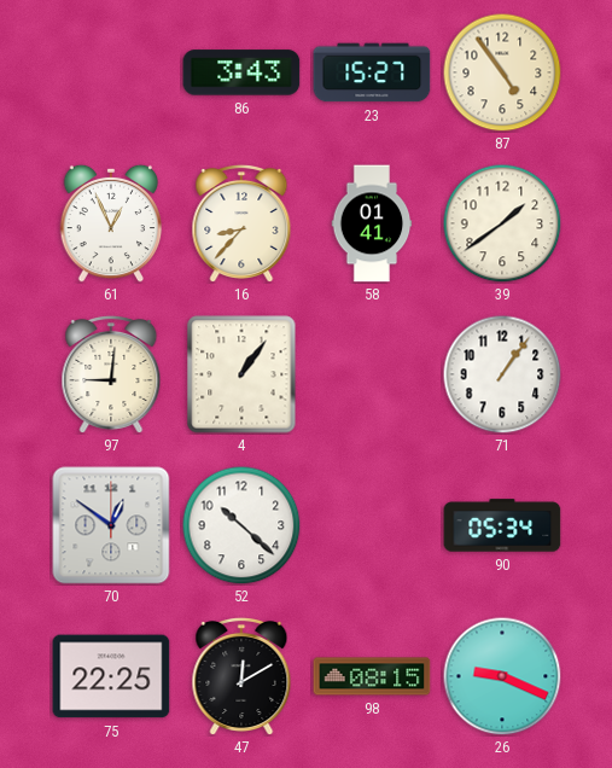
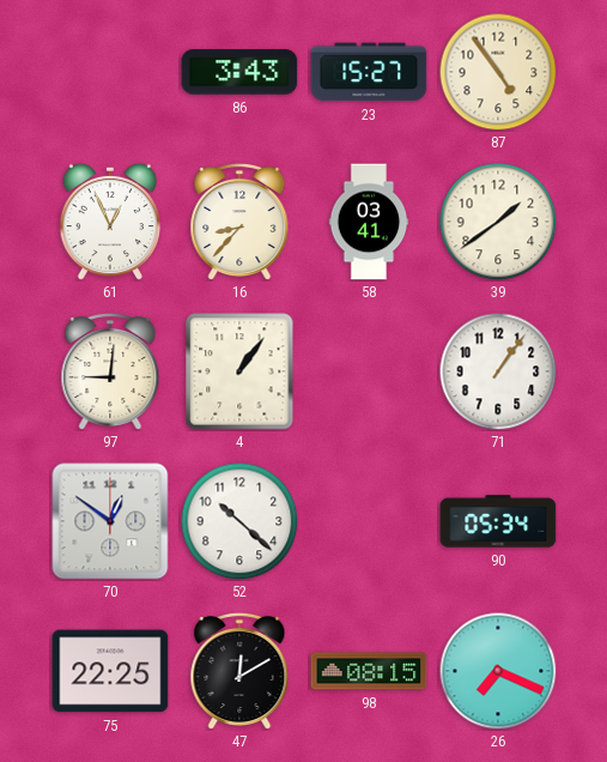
58: 01:41 -> 03:41
26: 9:19 -> 7:19
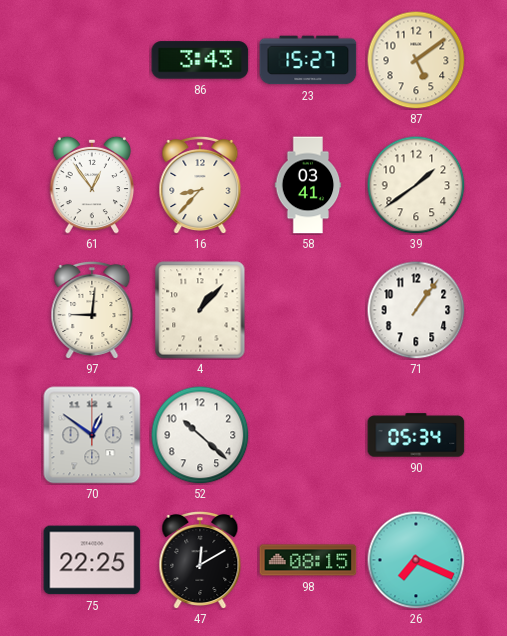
87: 4:54 -> 5:09
61: 12:56 -> 12:54
4: 1:06 -> 1:07
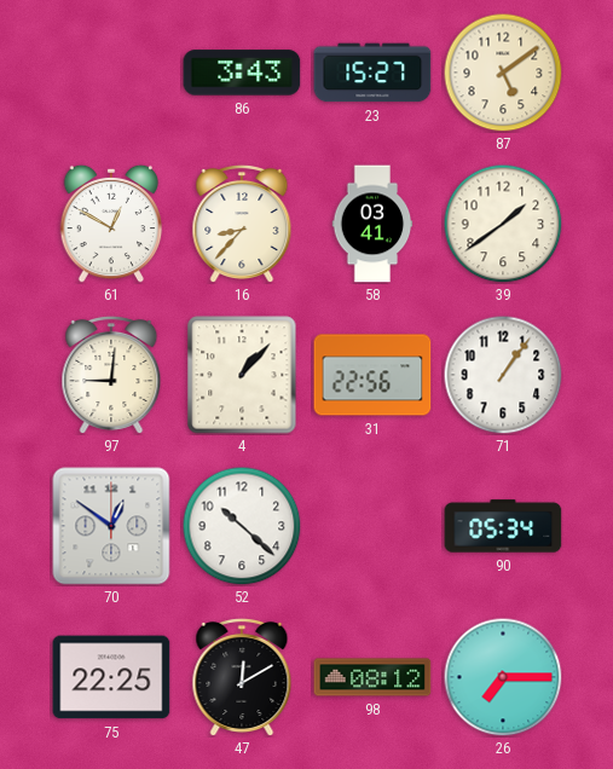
61: 12:54 -> 12:50
31: none -> 22:56
98: 08:15 -> 08:12
26: 7:19 -> 7:15
